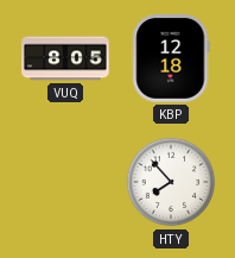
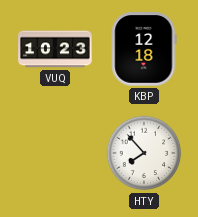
VUQ: 8:05 -> 10:23
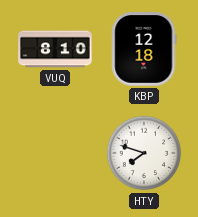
VUQ: 10:23 -> 8:10
HTY: 7:53 -> 7:48
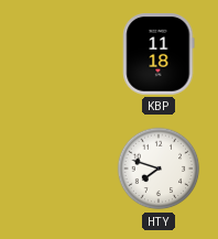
VUQ: 8:10 -> none
KBP: 12:18 -> 11:18
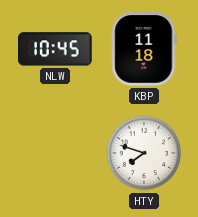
NLW: none -> 10:45
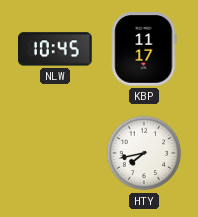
KBP: 11:18 -> 11:17
HTY: 7:48 -> 7:43
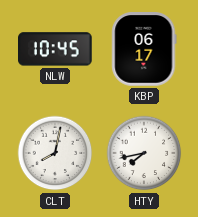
KBP: 11:17 -> 06:17
CLT: none -> 8:02
